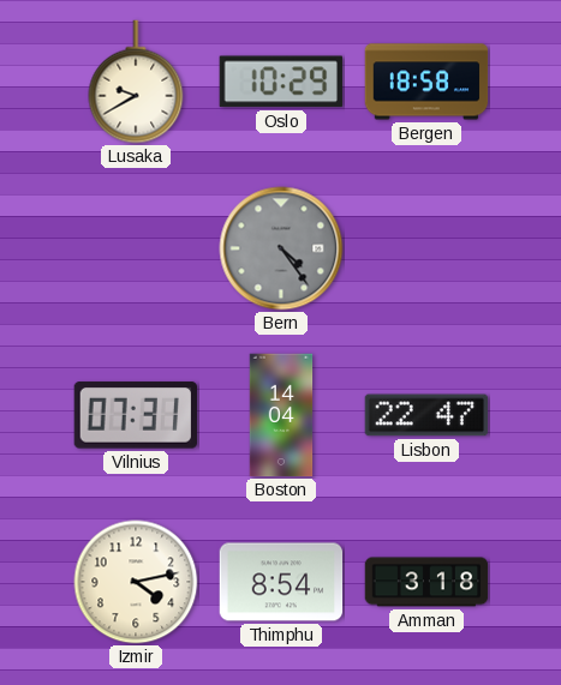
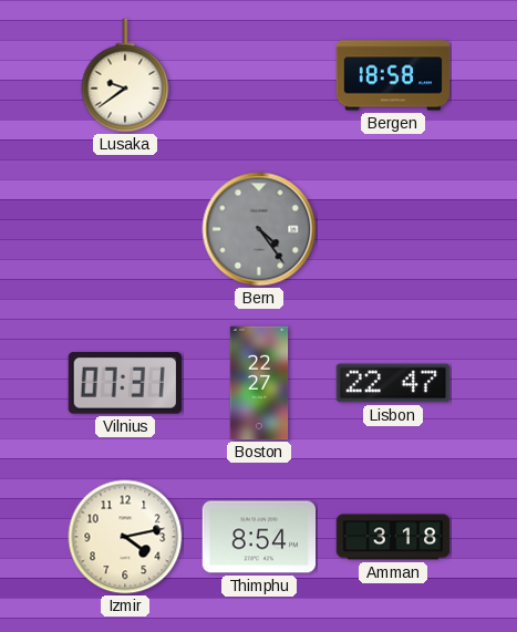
Lusaka: 9:40 -> 9:39
Oslo: 10:29 -> none
Boston: 14:04 -> 22:27
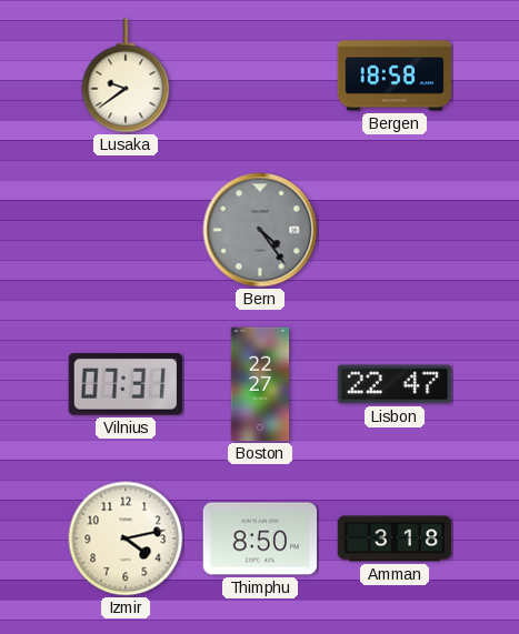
Thimphu: 8:54 -> 8:50
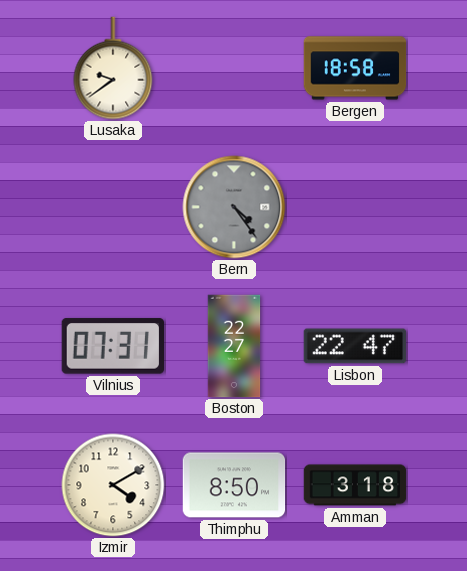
Izmir: 4:13 -> 4:10
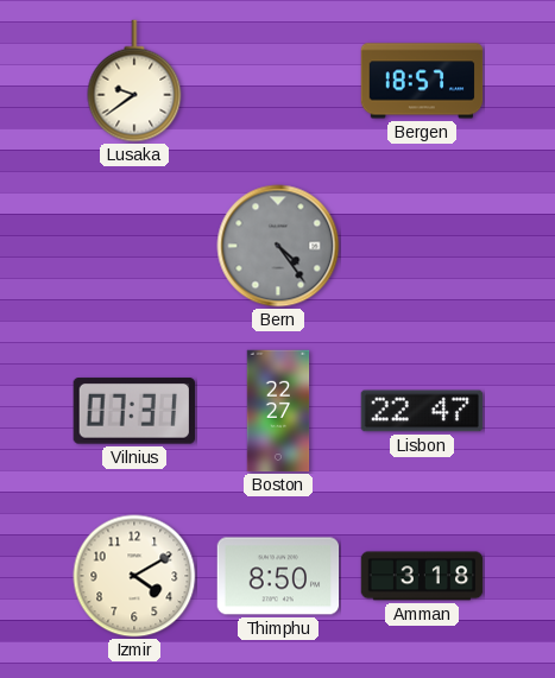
Bergen: 18:58 -> 18:57
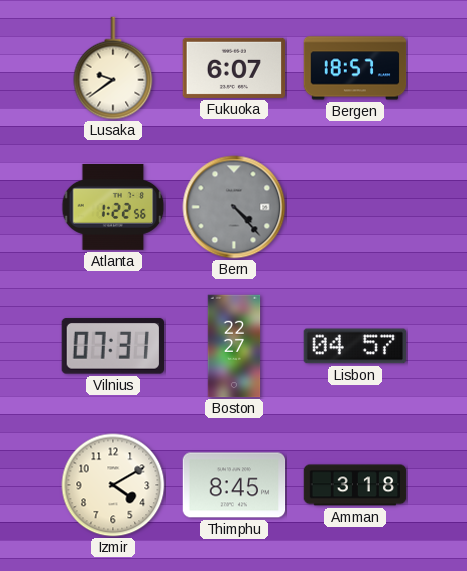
Fukuoka: none -> 6:07
Atlanta: none -> 1:22
Bern: 4:24 -> 4:23
Lisbon: 22:47 -> 04:57
Thimphu: 8:50 -> 8:45
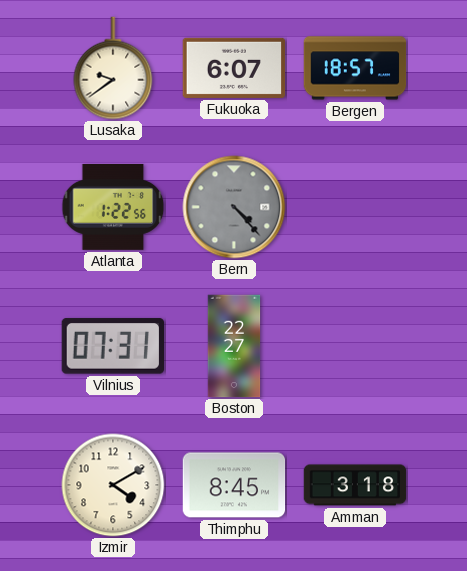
Lisbon: 04:57 -> none
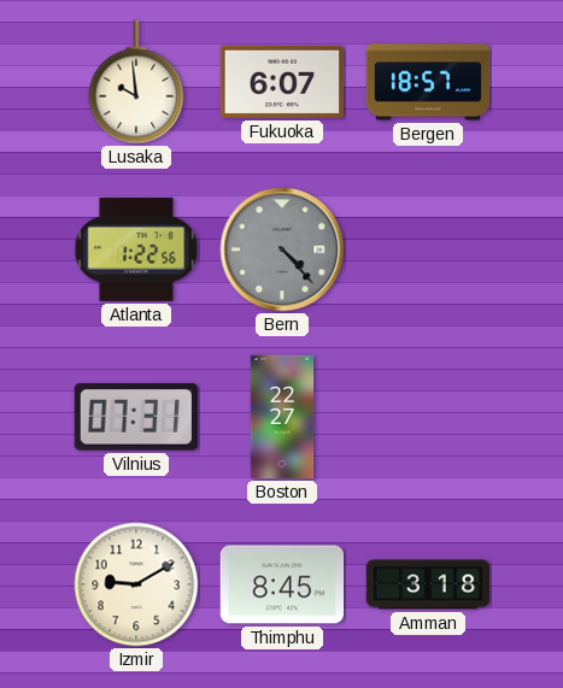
Lusaka: 9:39 -> 9:59
Izmir: 4:10 -> 9:10
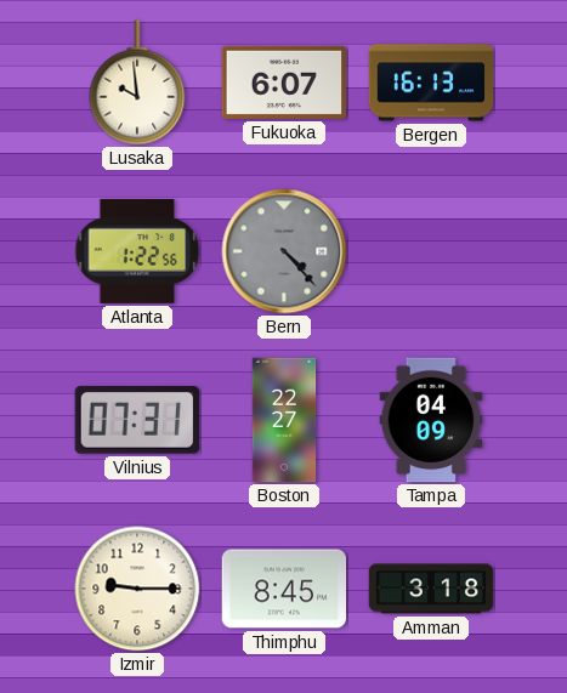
Bergen: 18:57 -> 16:13
Tampa: none -> 04:09
Izmir: 9:10 -> 9:15
